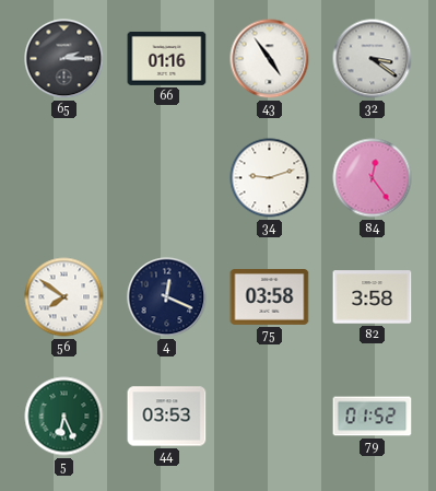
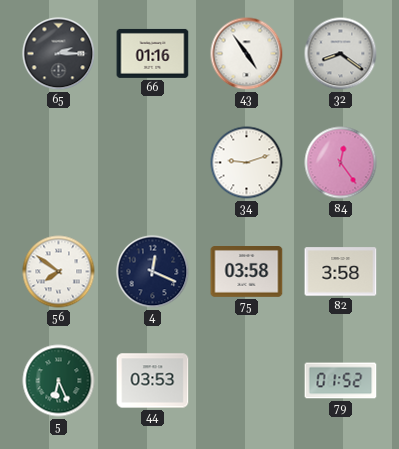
32: 3:21 -> 8:21
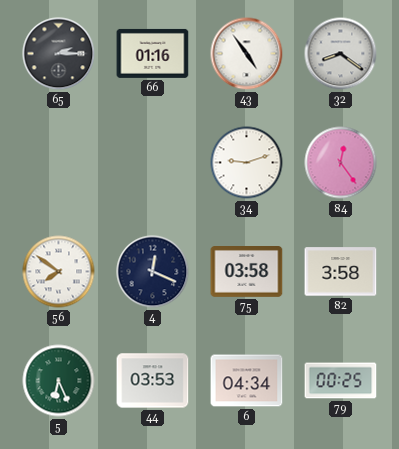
6: none -> 04:34
79: 01:52 -> 00:25
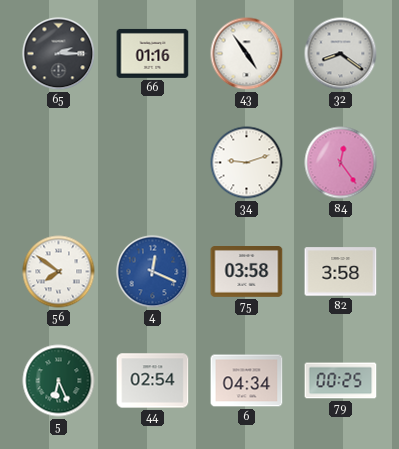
4 dial: navy -> blue
44: 03:53 -> 02:54
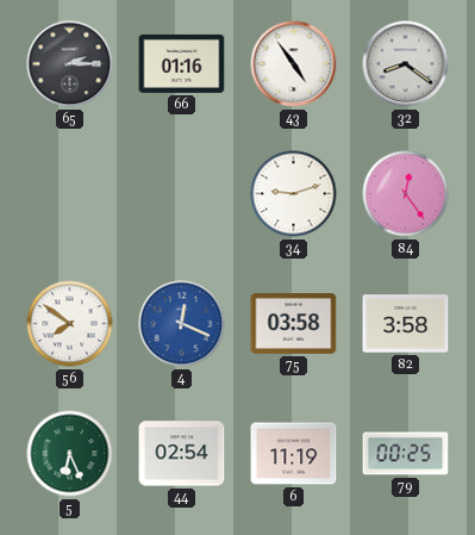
6: 04:34 -> 11:19
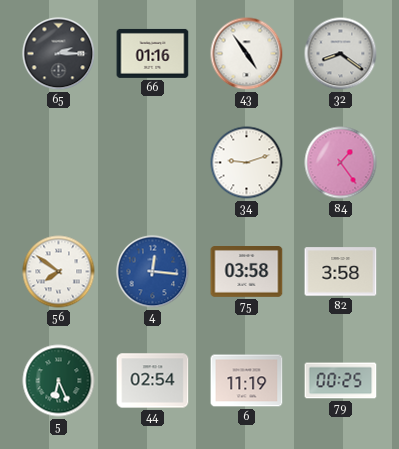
84: 12:24 -> 1:24
4: 12:19 -> 12:16
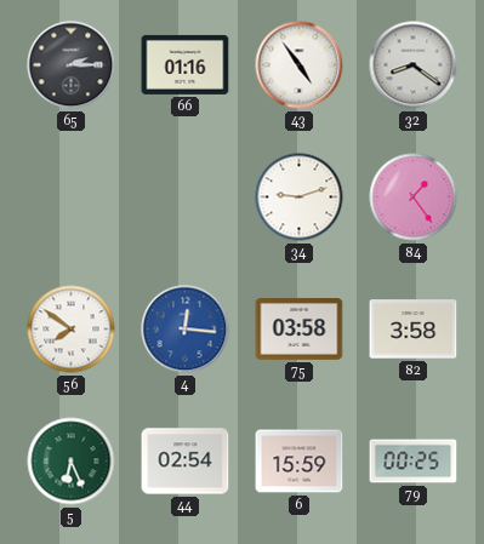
6: 11:19 -> 15:59
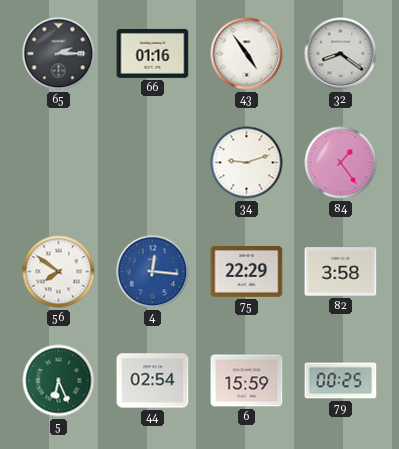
75: 03:58 -> 22:29
